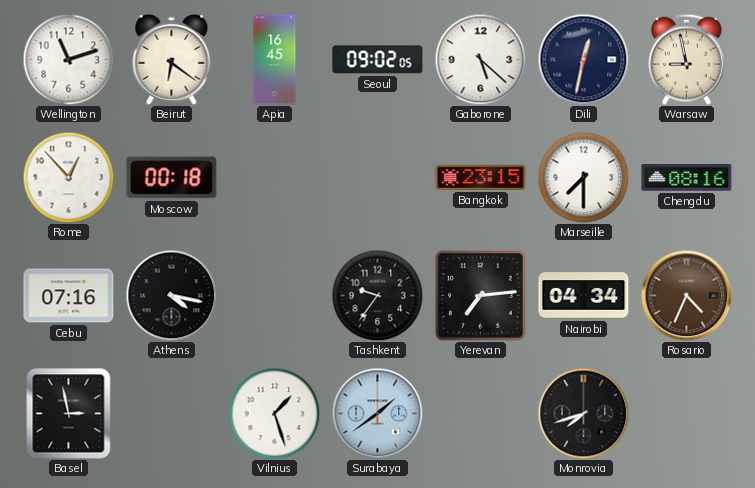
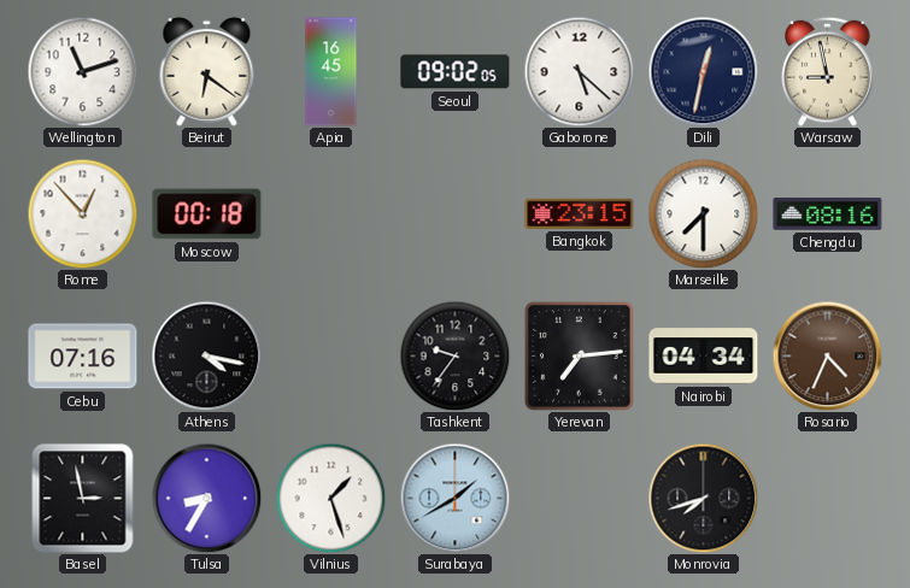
Tulsa: none -> 8:35
Surabaya: 1:39 -> 1:40
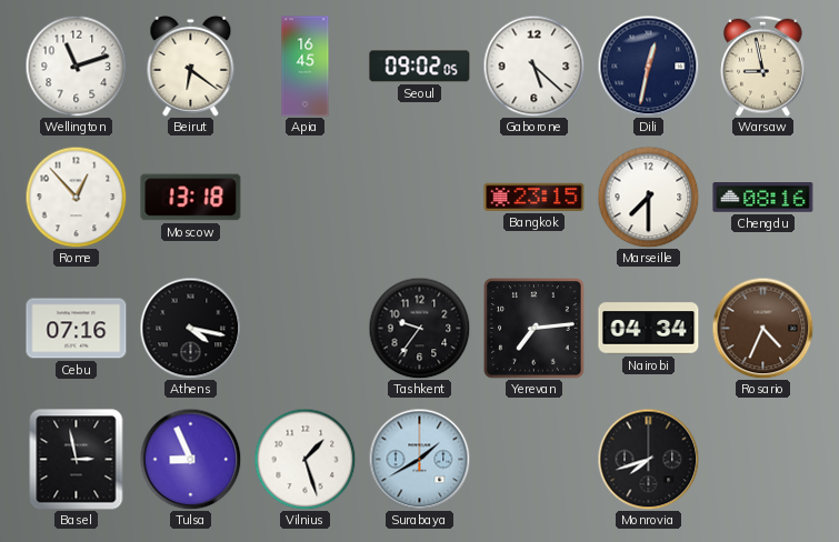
Moscow: 00:18 -> 13:18
Tulsa: 8:35 -> 8:56
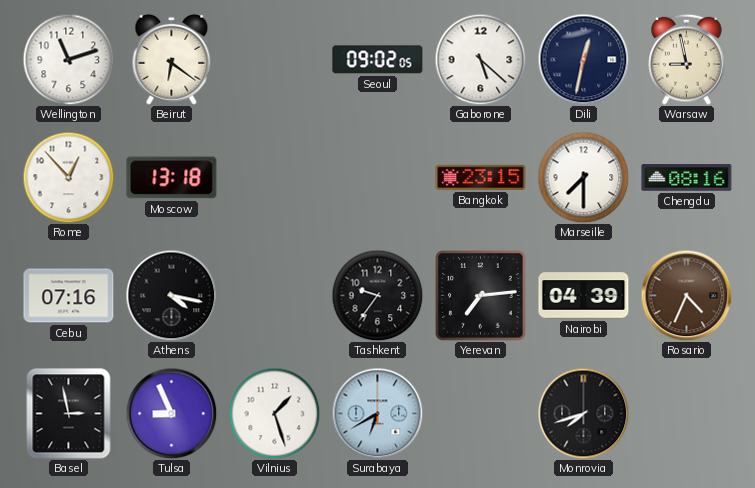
Apia: 16:45 -> none
Nairobi: 04:34 -> 04:39
Surabaya: 1:40 -> 6:40
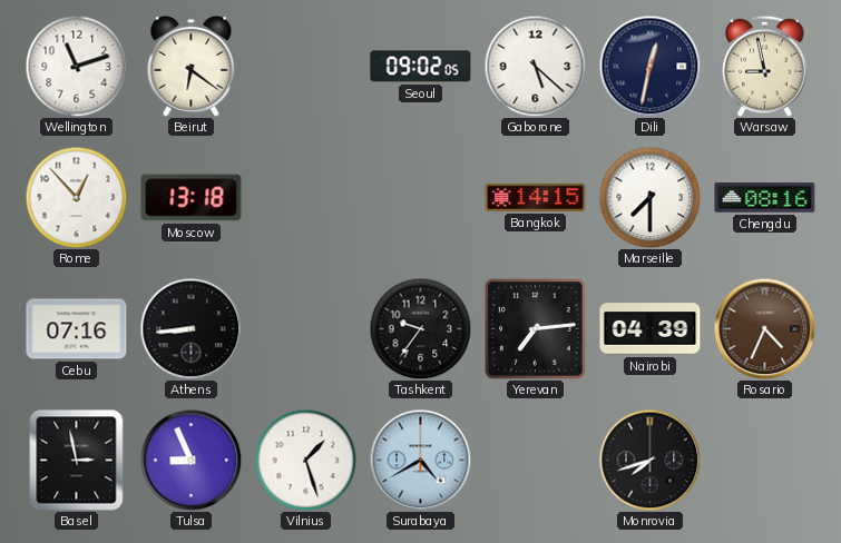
Bangkok: 23:15 -> 14:15
Athens: 4:17 -> 8:44
Surabaya: 6:40 -> 4:40
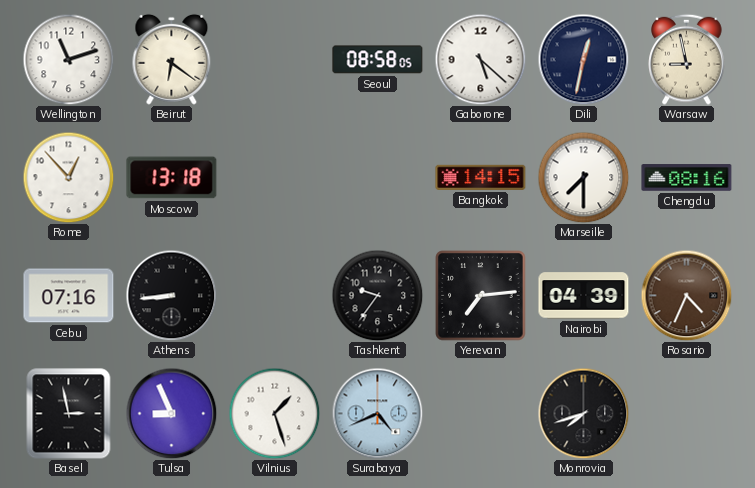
Seoul: 09:02 -> 08:58
Surabaya: 4:40 -> 4:41
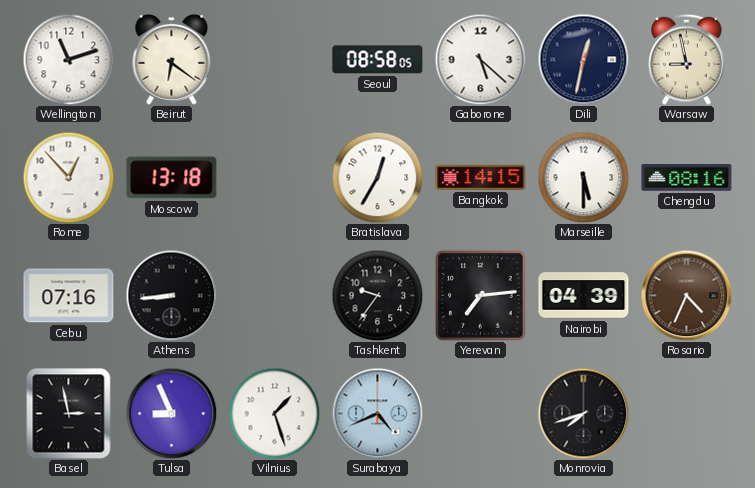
Bratislava: none -> 12:35
Marseille: 7:30 -> 5:30
